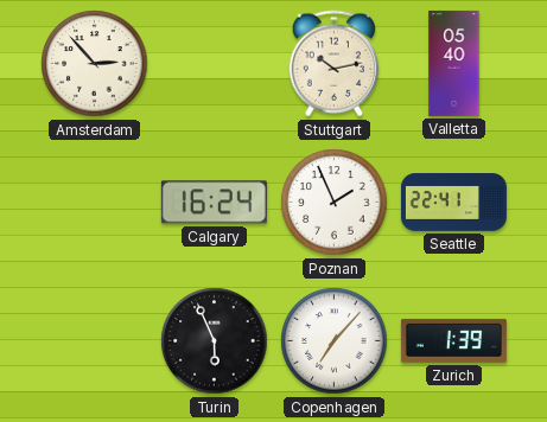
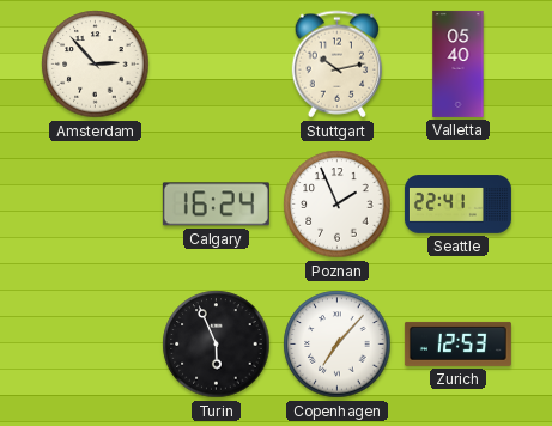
Zurich: 1:39 -> 12:53
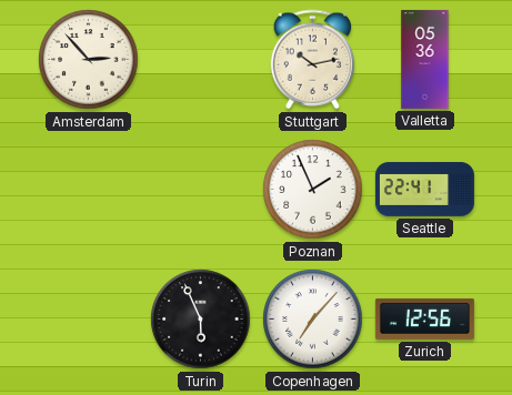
Valletta: 05:40 -> 05:36
Calgary: 16:24 -> none
Zurich: 12:53 -> 12:56
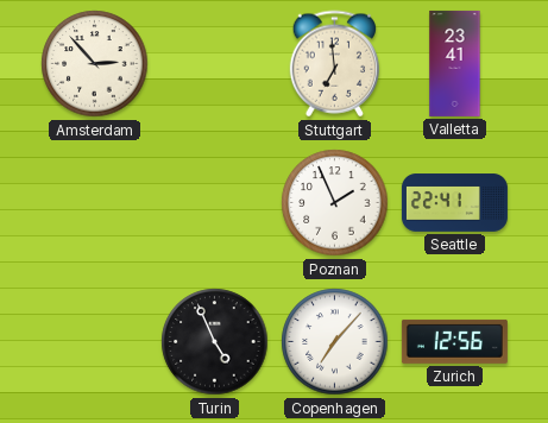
Stuttgart: 10:13 -> 6:59
Valletta: 05:36 -> 23:41
Turin: 5:56 -> 4:56
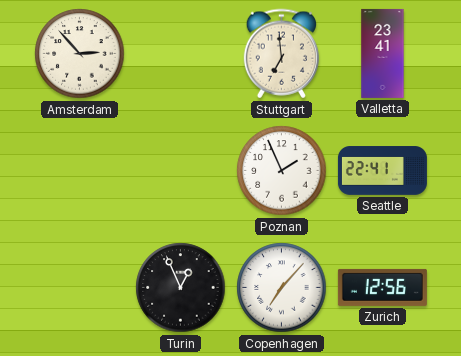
Turin: 4:56 -> 12:56
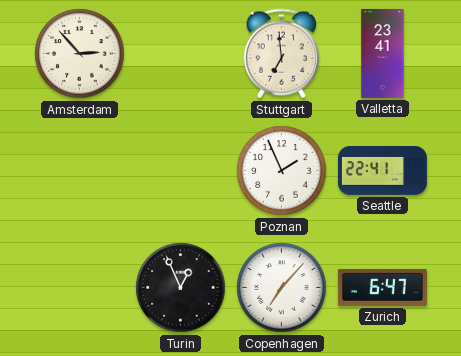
Zurich: 12:56 -> 6:47
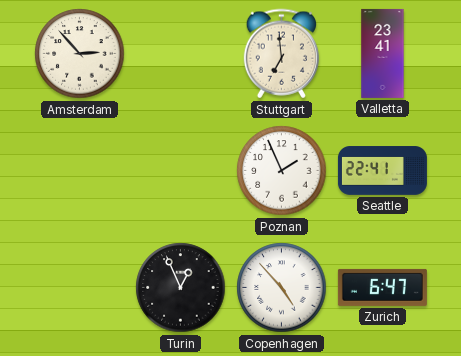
Copenhagen: 7:07 -> 4:53
